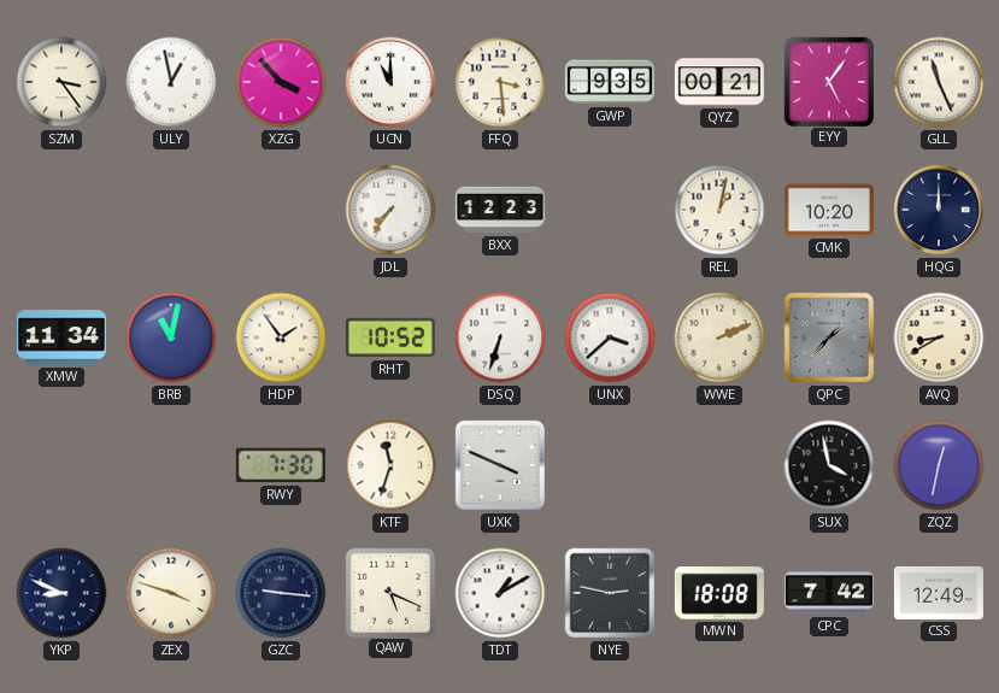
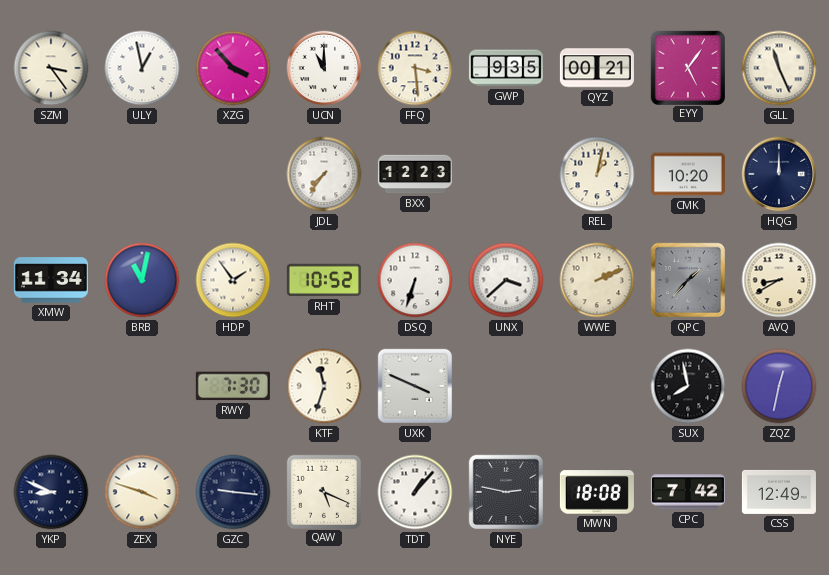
SUX: 3:58 -> 7:58
TDT: 1:10 -> 1:07
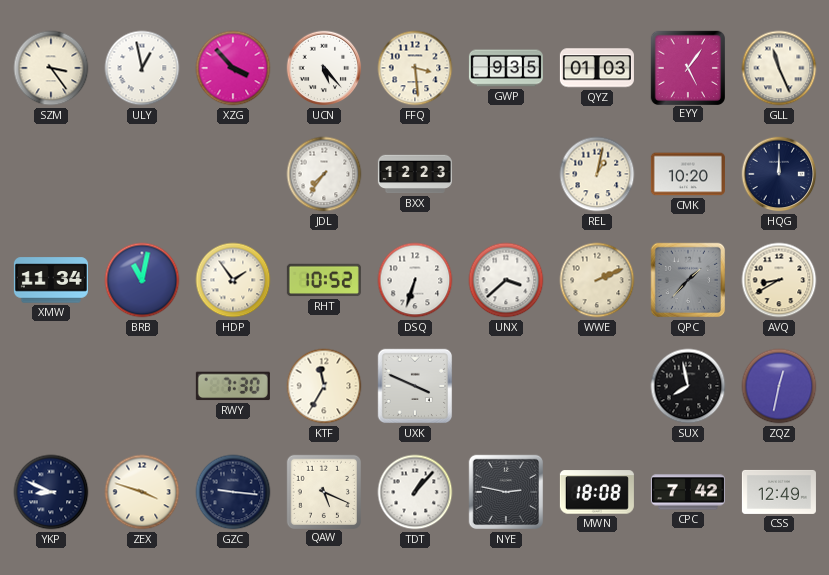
UCN: 11:00 -> 5:23
QYZ: 00:21 -> 01:03
KTF: 11:33 -> 11:35
